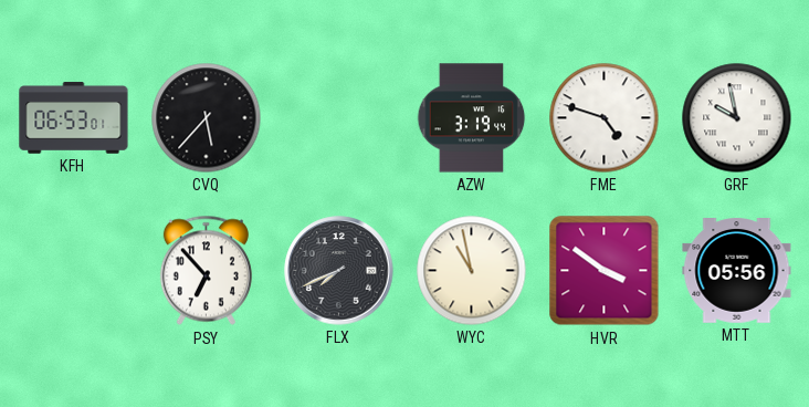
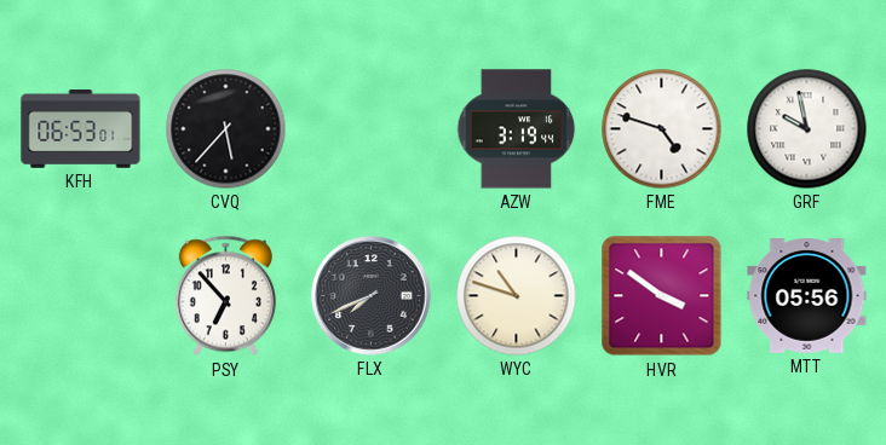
WYC: 10:58 -> 10:48
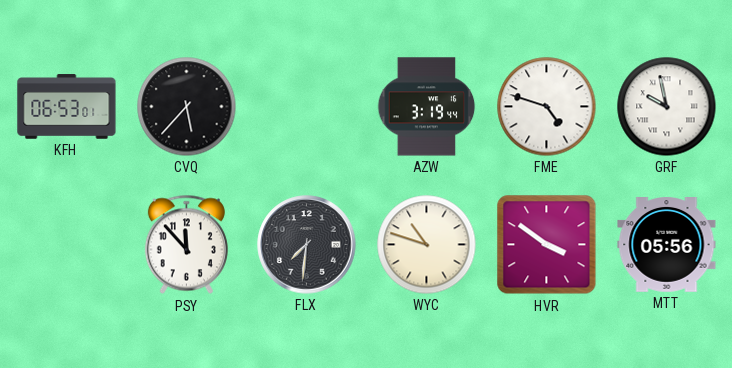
PSY: 6:53 -> 11:53
FLX: 7:41 -> 7:31
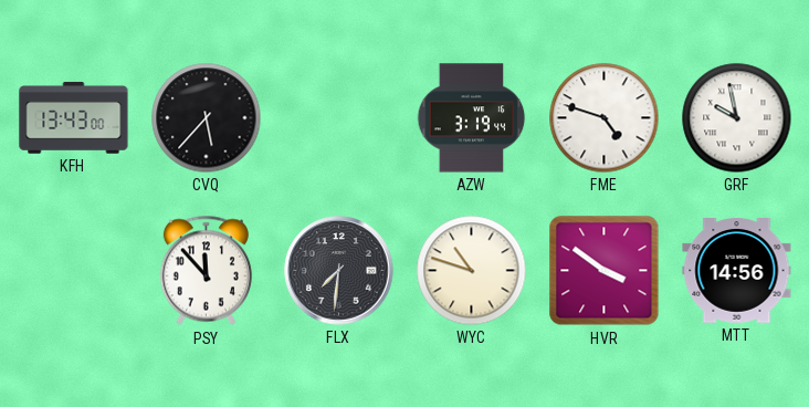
KFH: 06:53 -> 13:43
MTT: 05:56 -> 14:56
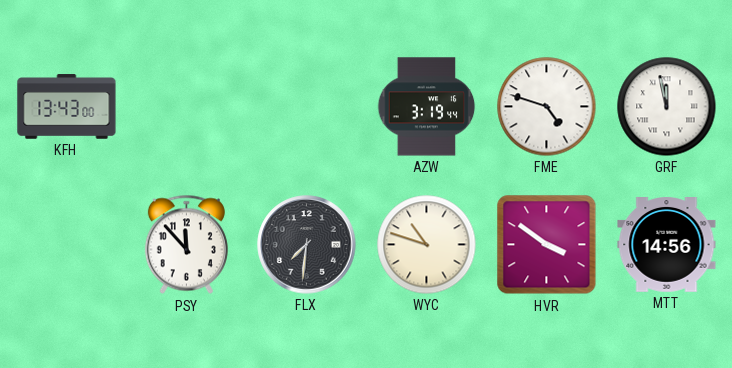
CVQ: 5:37 -> none
GRF: 9:58 -> 11:58
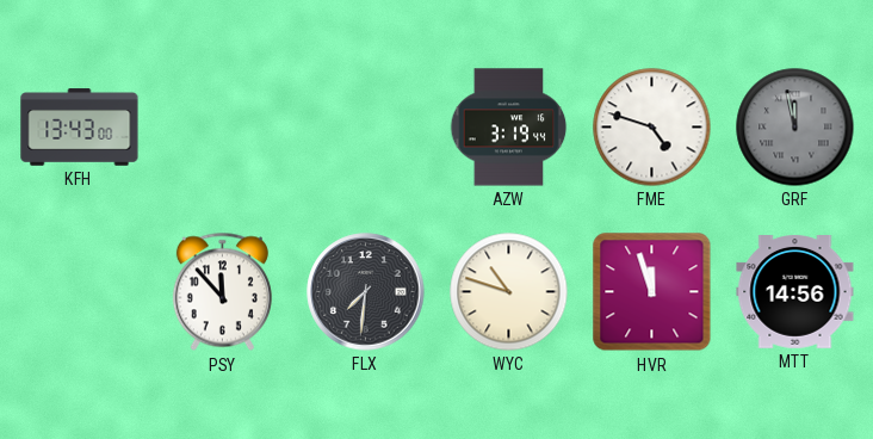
GRF dial: white -> grey
HVR: 3:51 -> 11:57
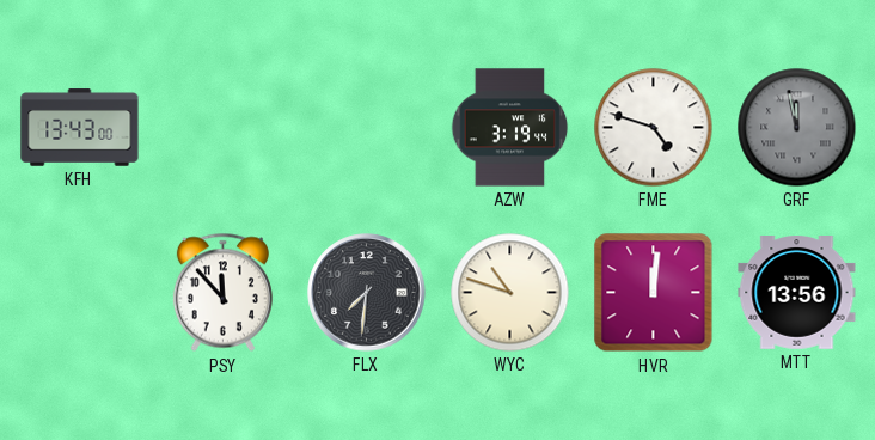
HVR: 11:57 -> 12:01
MTT: 14:56 -> 13:56
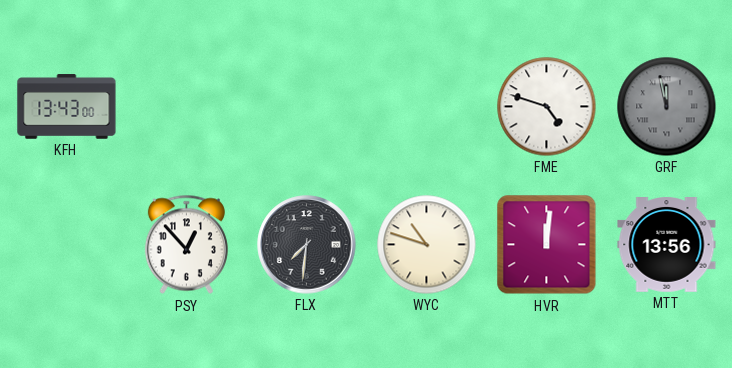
AZW: 3:19 -> none
PSY: 11:53 -> 12:53
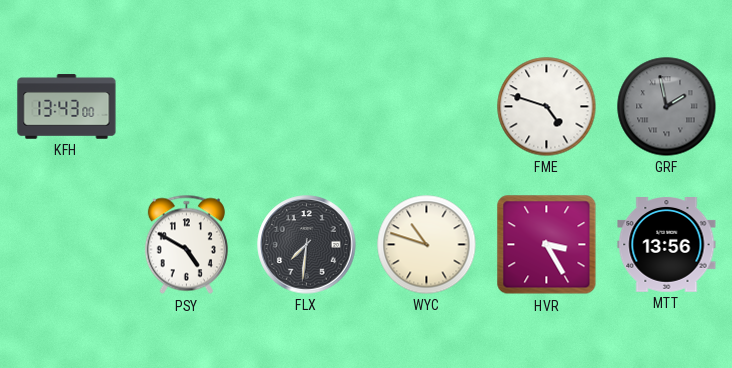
GRF: 11:58 -> 1:58
PSY: 12:53 -> 4:50
HVR: 12:01 -> 3:25
